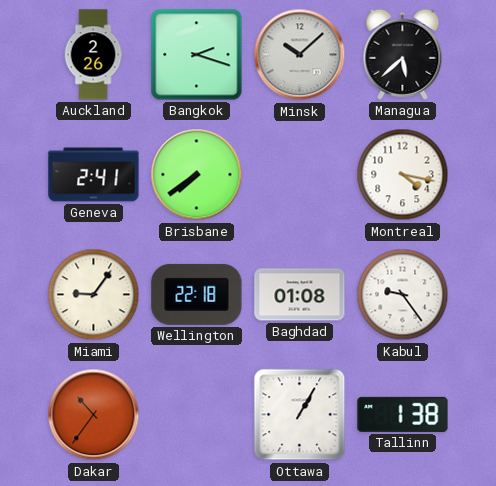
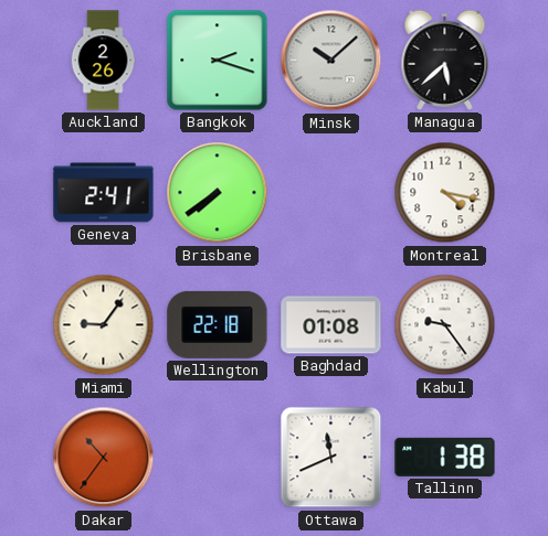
Ottawa: 1:05 -> 11:41
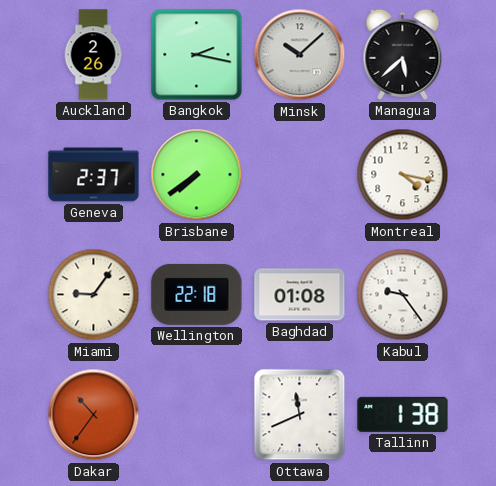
Bangkok: 2:18 -> 2:17
Geneva: 2:41 -> 2:37
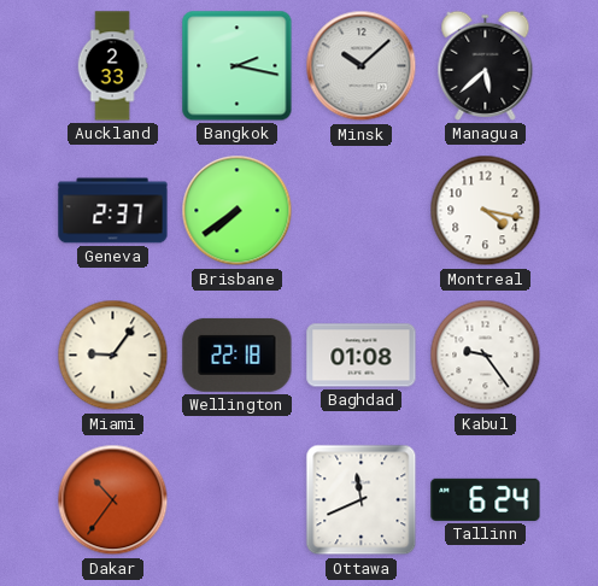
Auckland: 2:26 -> 2:33
Tallinn: 1:38 -> 6:24
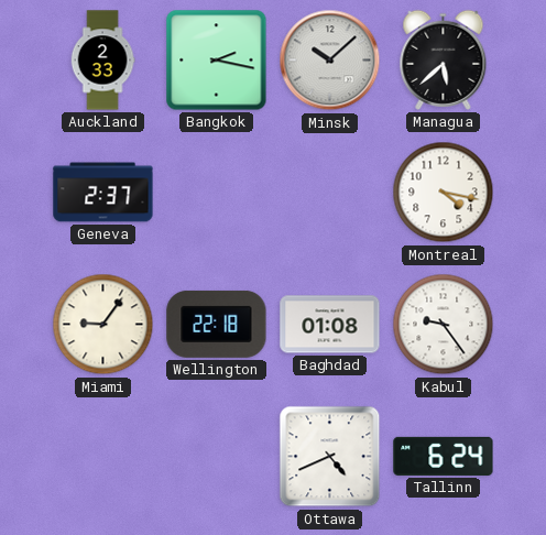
Brisbane: 7:39 -> none
Dakar: 10:36 -> none
Ottawa: 11:41 -> 4:41
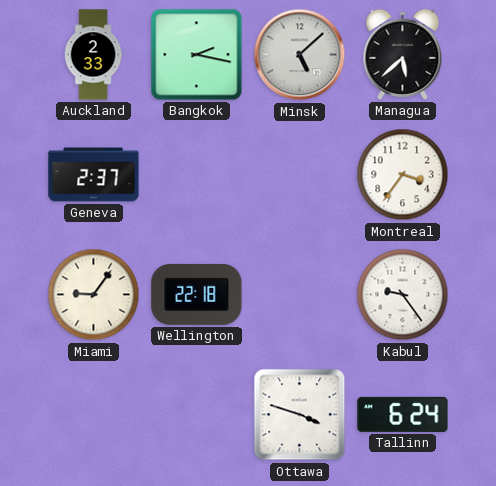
Minsk: 10:08 -> 5:08
Montreal: 4:17 -> 3:36
Baghdad: 01:08 -> none
Ottawa: 4:41 -> 3:48
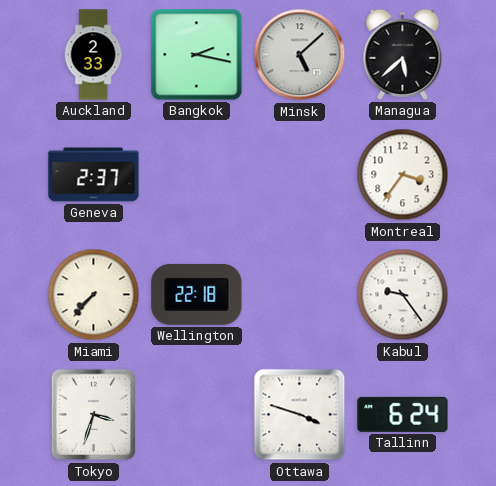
Miami: 9:06 -> 7:37
Tokyo: none -> 3:33
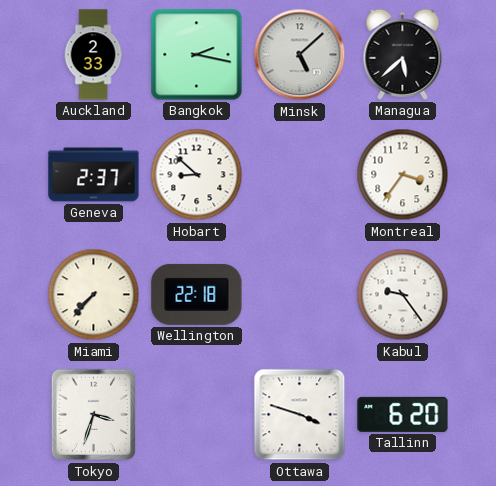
Hobart: none -> 8:52
Tallinn: 6:24 -> 6:20
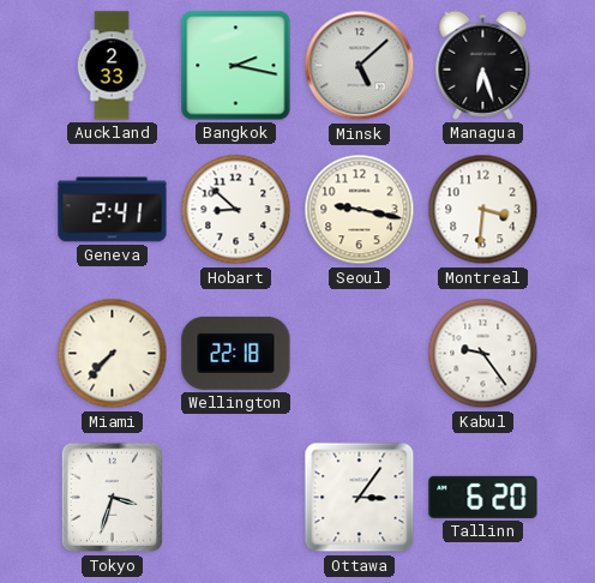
Managua: 5:38 -> 6:27
Geneva: 2:37 -> 2:41
Seoul: none -> 9:17
Montreal: 3:36 -> 3:31
Ottawa: 3:48 -> 3:06
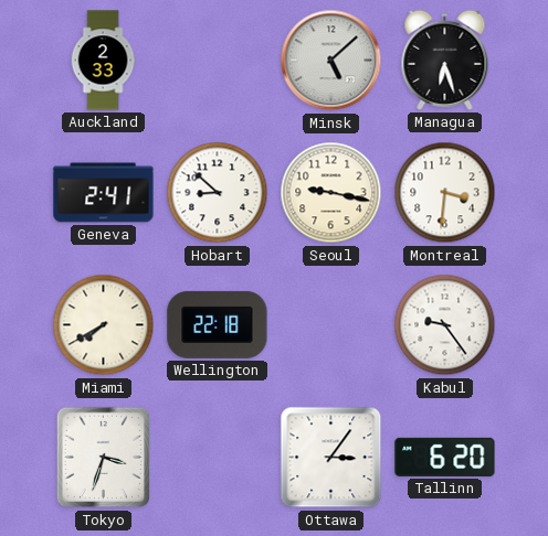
Bangkok: 2:17 -> none
Miami: 7:37 -> 7:40
